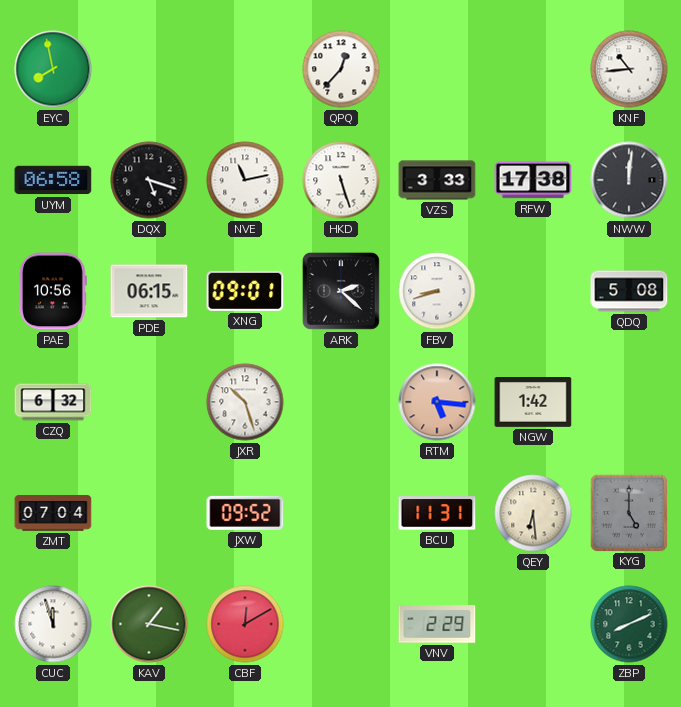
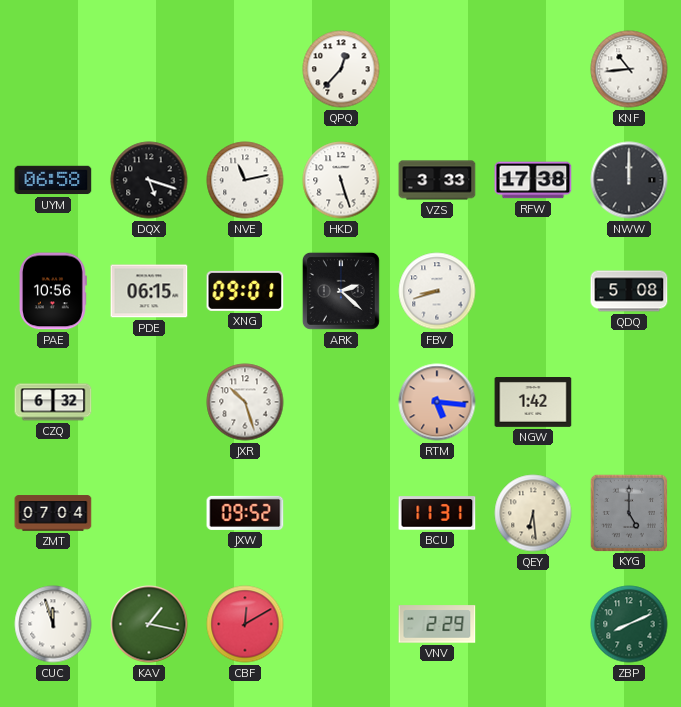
EYC: 7:58 -> none
NWW: 12:01 -> 12:00
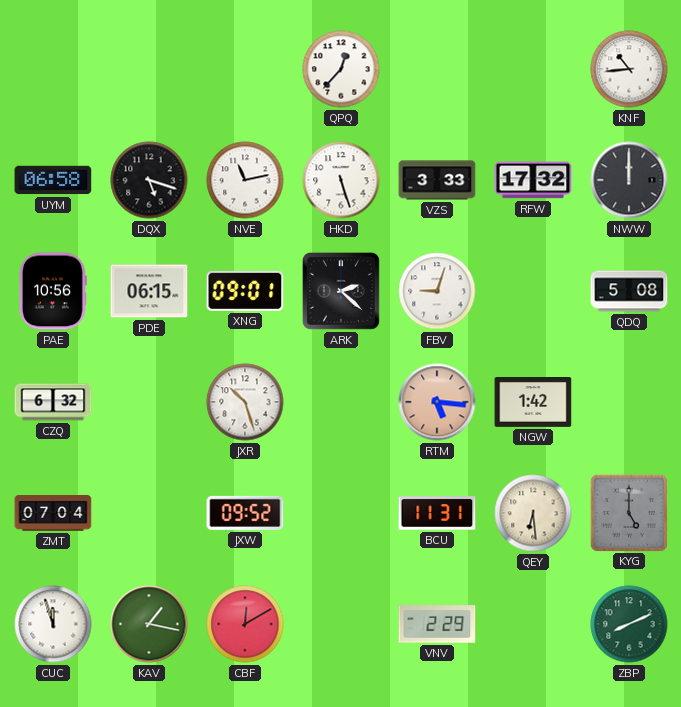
RFW: 17:38 -> 17:32
FBV: 8:42 -> 9:03
